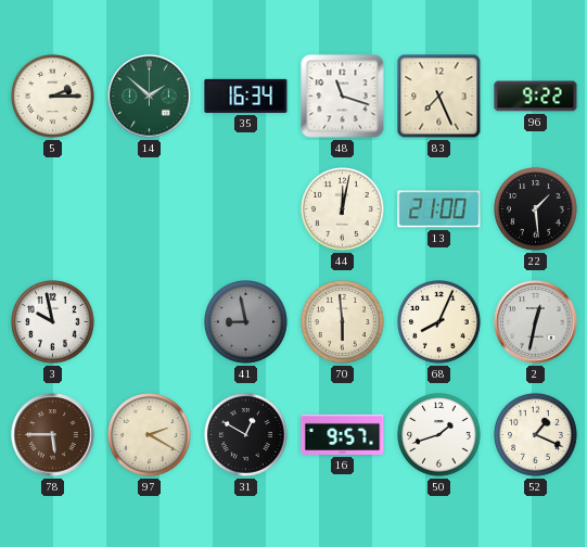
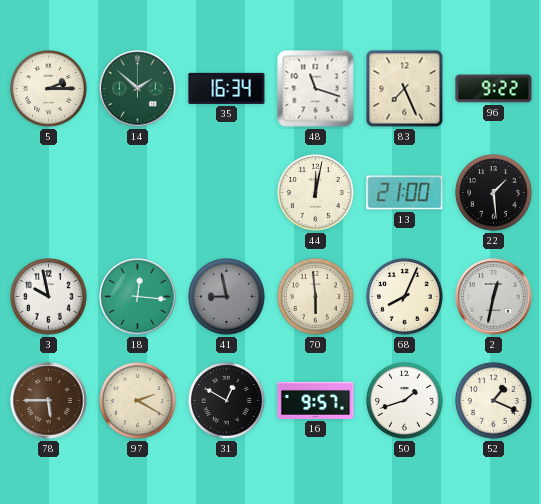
18: none -> 12:16
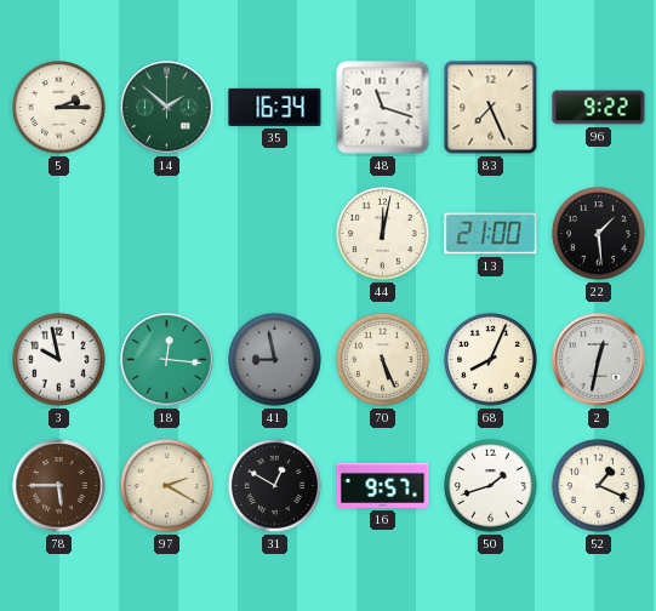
70: 5:59 -> 5:26
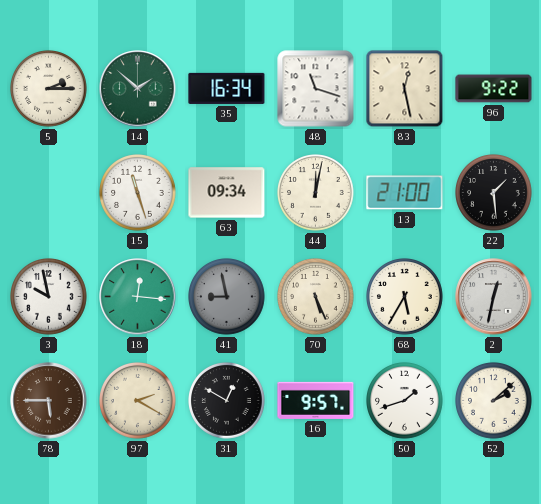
83: 7:26 -> 12:28
15: none -> 11:27
63: none -> 09:34
68: 8:04 -> 5:35
52: 1:19 -> 2:08
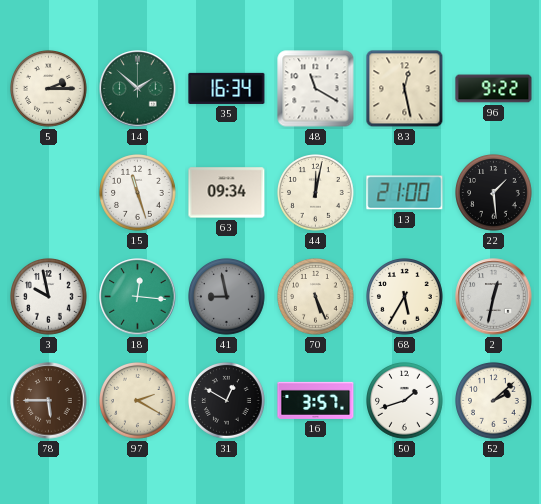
48: 11:18 -> 11:20
16: 9:57 -> 3:57
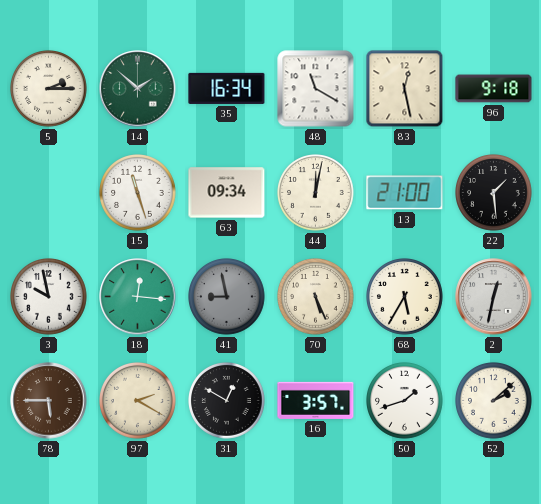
96: 9:22 -> 9:18
